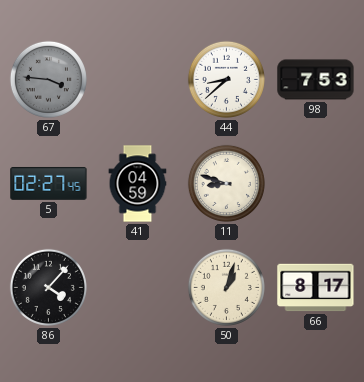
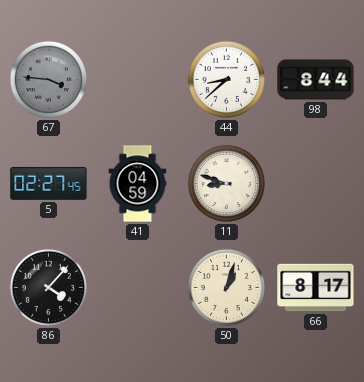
98: 7:53 -> 8:44
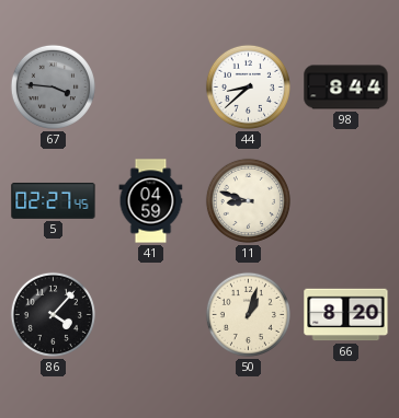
66: 8:17 -> 8:20
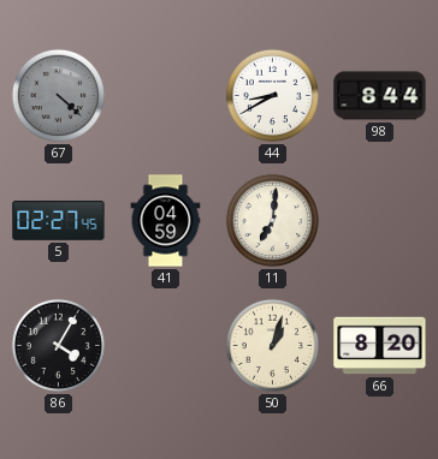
67: 3:46 -> 4:22
44: 8:38 -> 8:40
11: 8:48 -> 7:01
86: 4:07 -> 4:05
